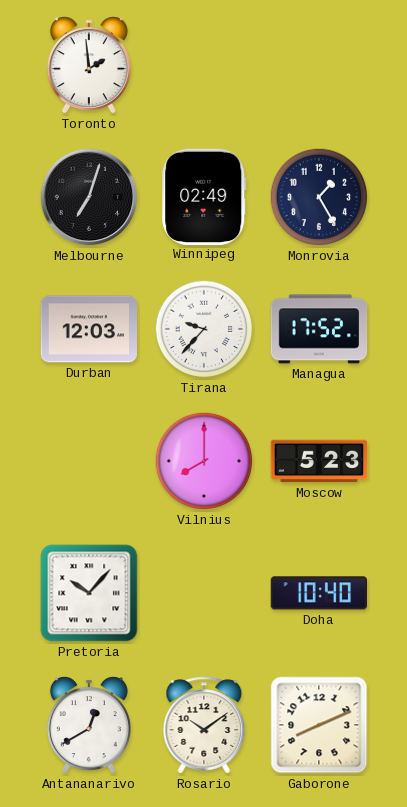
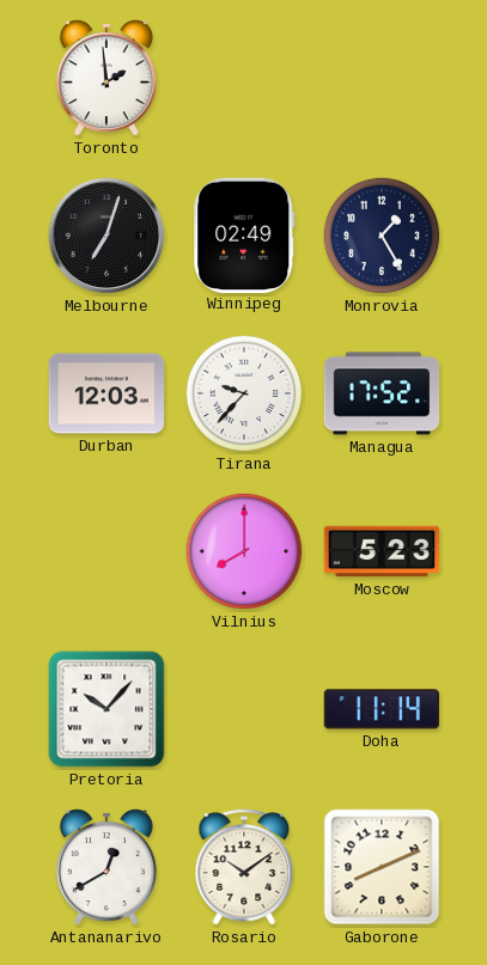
Doha: 10:40 -> 11:14
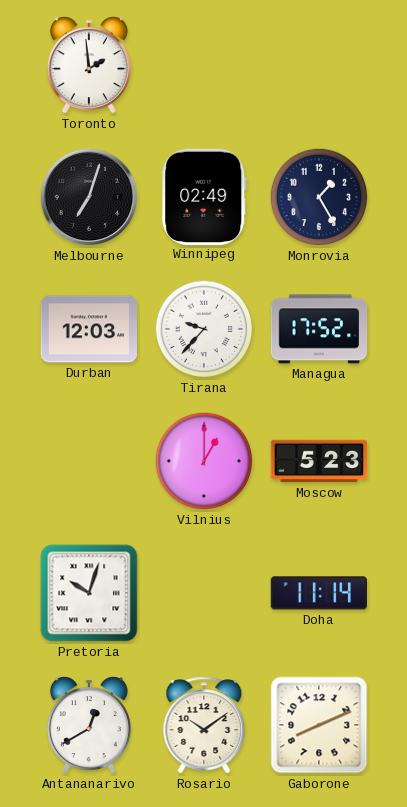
Vilnius: 8:00 -> 1:00
Pretoria: 10:07 -> 10:03
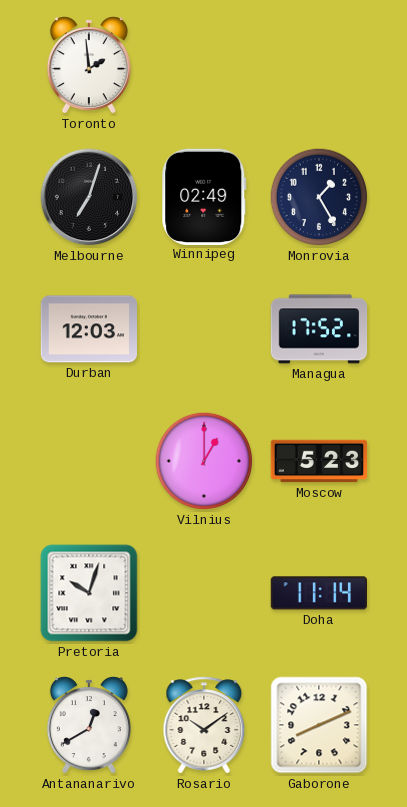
Tirana: 9:37 -> none
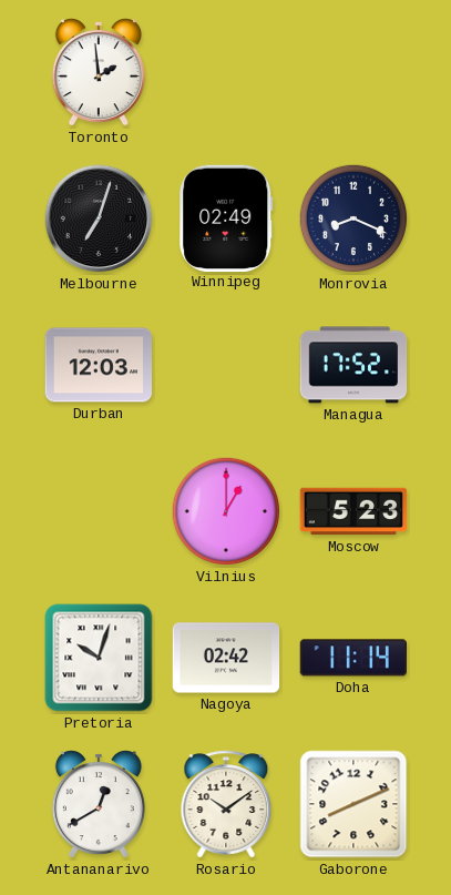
Monrovia: 1:25 -> 8:19
Nagoya: none -> 02:42
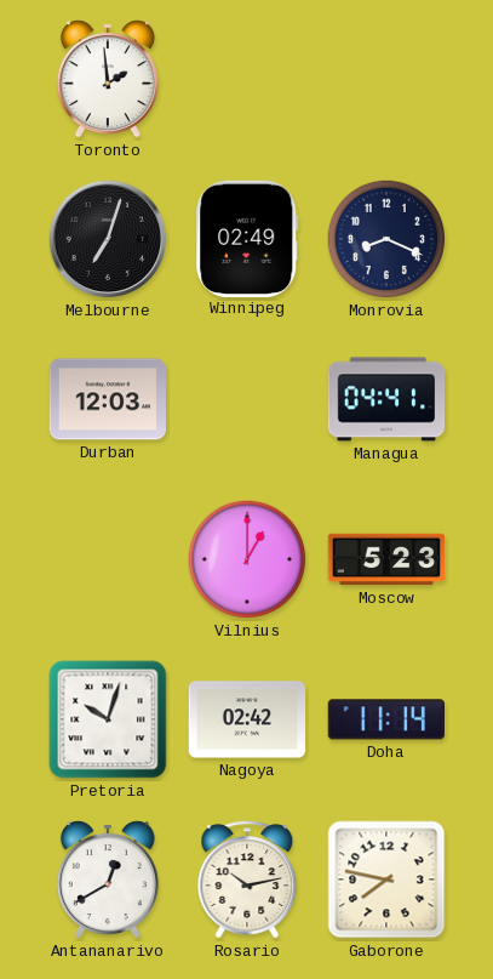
Managua: 17:52 -> 04:41
Rosario: 10:09 -> 10:13
Gaborone: 8:11 -> 7:47
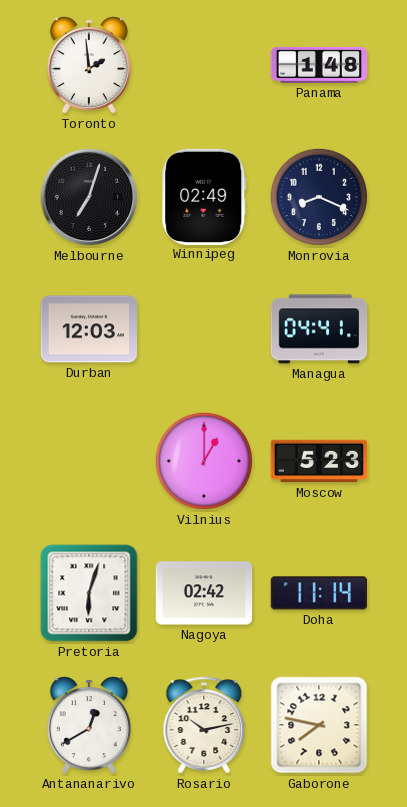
Panama: none -> 1:48
Pretoria: 10:03 -> 6:03
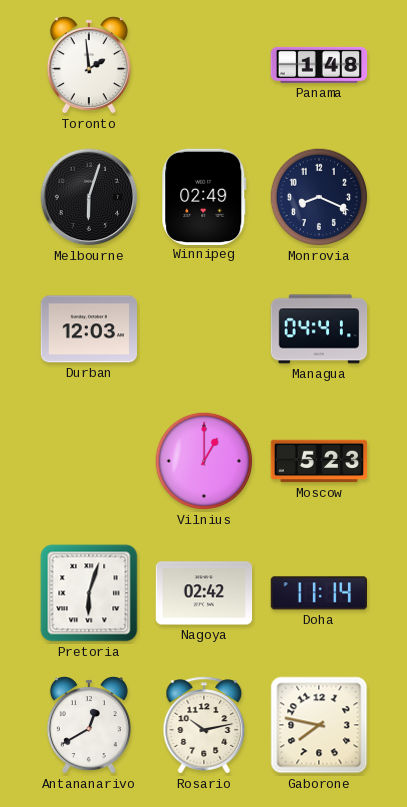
Melbourne: 7:03 -> 6:03
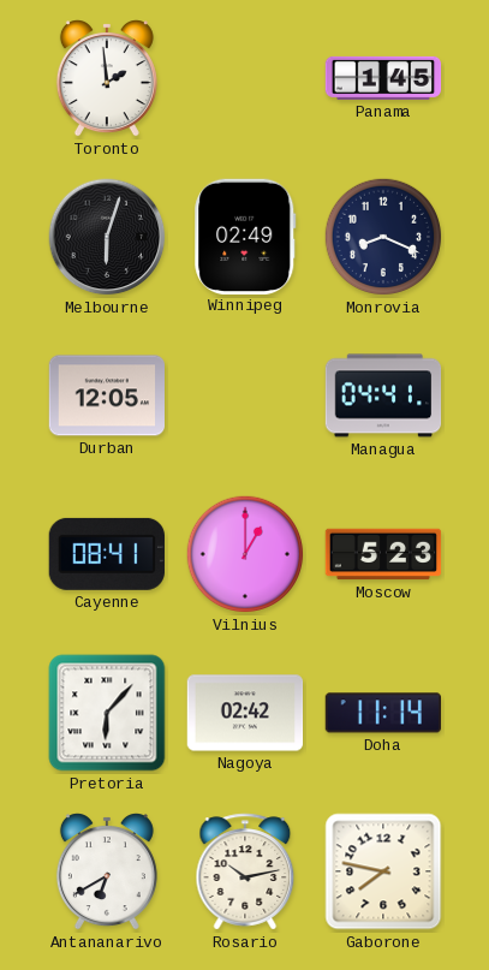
Panama: 1:48 -> 1:45
Durban: 12:03 -> 12:05
Cayenne: none -> 08:41
Pretoria: 6:03 -> 6:07
Antananarivo: 12:40 -> 6:40
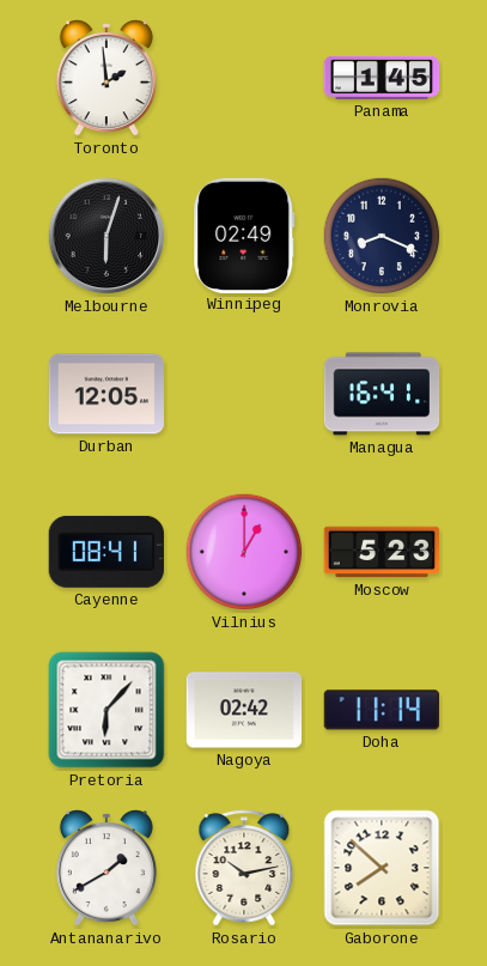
Managua: 04:41 -> 16:41
Antananarivo: 6:40 -> 1:40
Gaborone: 7:47 -> 7:52
